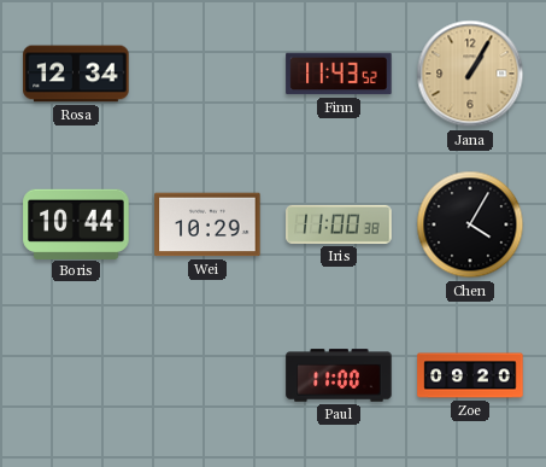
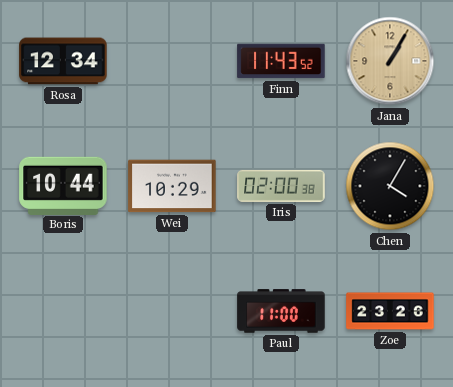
Iris: 11:00 -> 02:00
Zoe: 09:20 -> 23:26
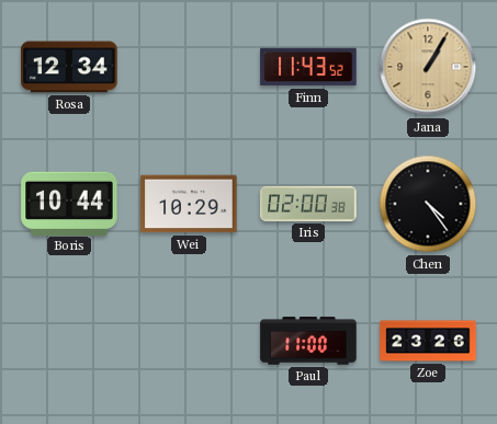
Chen: 4:05 -> 4:24
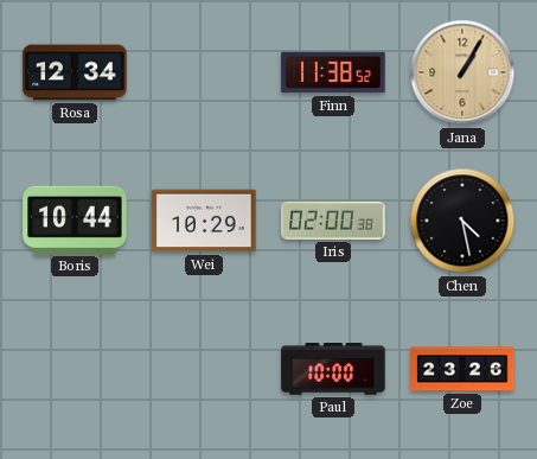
Finn: 11:43 -> 11:38
Chen: 4:24 -> 4:28
Paul: 11:00 -> 10:00
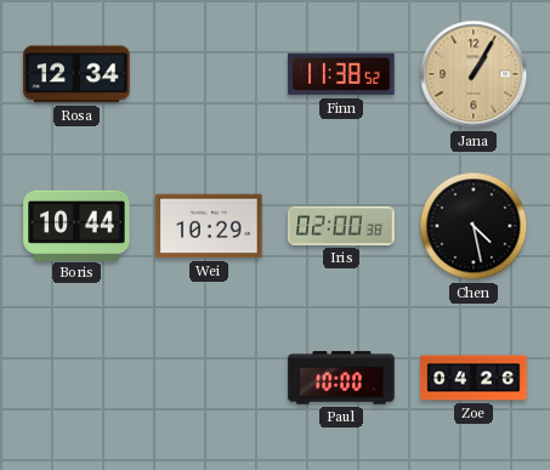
Zoe: 23:26 -> 04:26
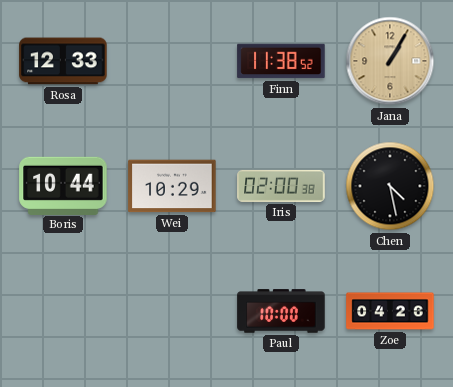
Rosa: 12:34 -> 12:33
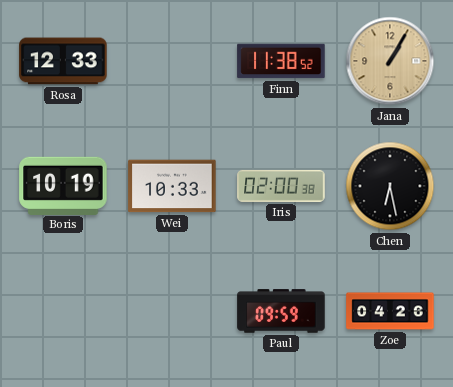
Boris: 10:44 -> 10:19
Wei: 10:29 -> 10:33
Chen: 4:28 -> 6:28
Paul: 10:00 -> 09:59
